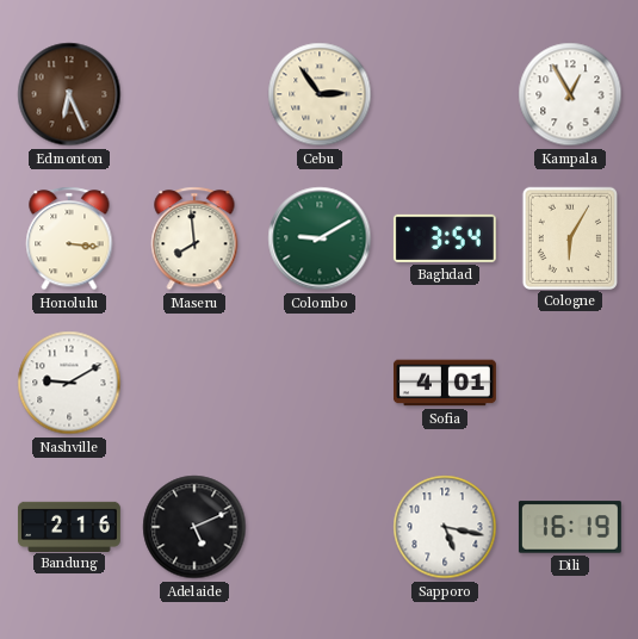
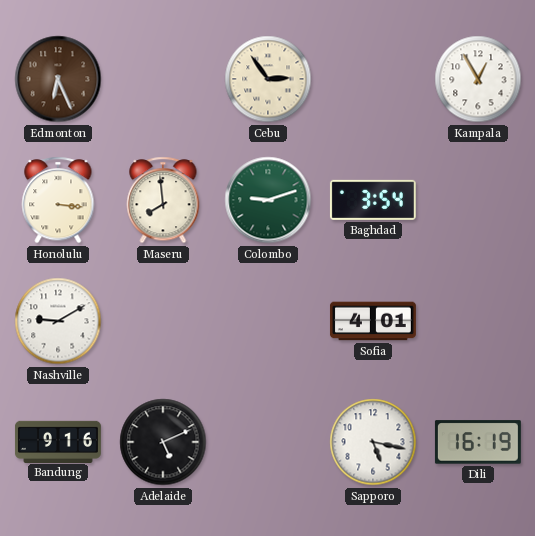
Colombo: 9:10 -> 9:12
Cologne: 6:05 -> none
Bandung: 2:16 -> 9:16
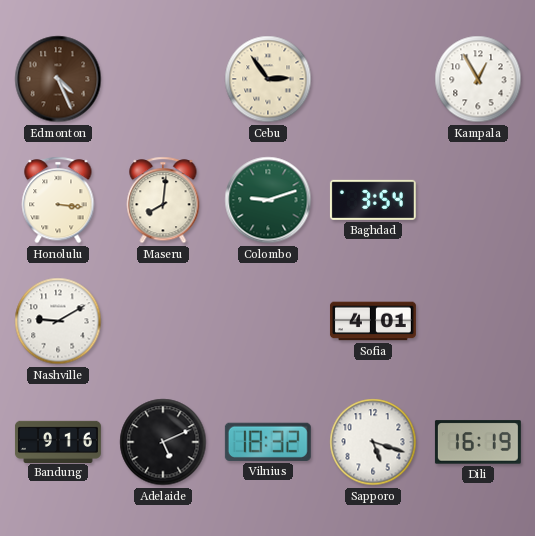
Edmonton: 6:26 -> 4:26
Maseru: 7:59 -> 8:01
Vilnius: none -> 18:32
Sapporo: 5:17 -> 5:18
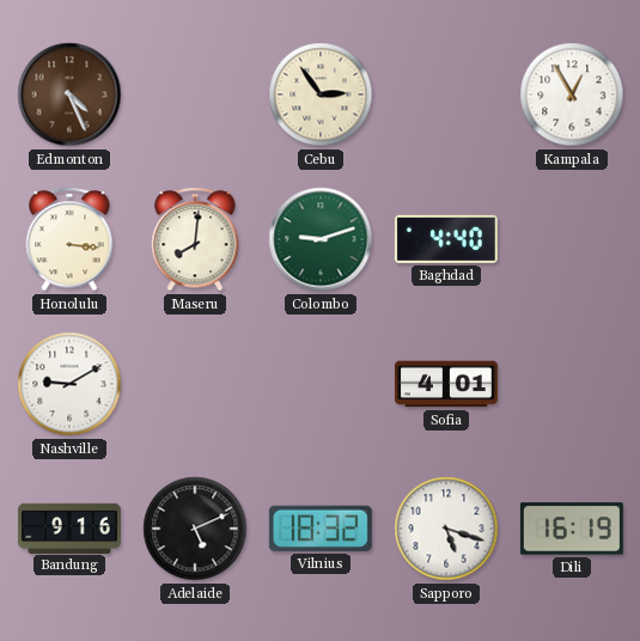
Baghdad: 3:54 -> 4:40
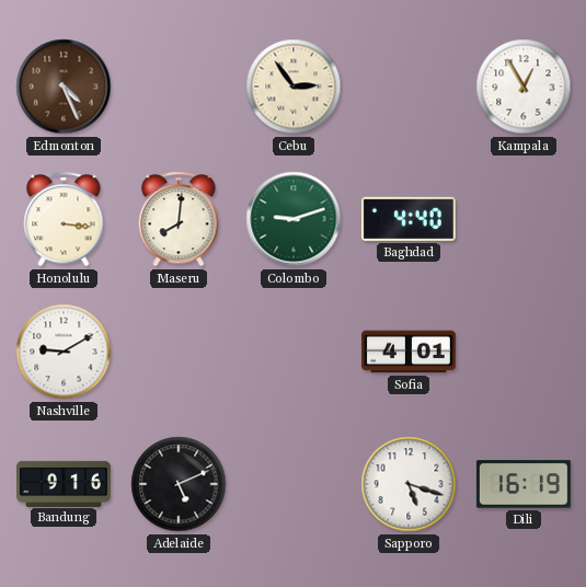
Vilnius: 18:32 -> none
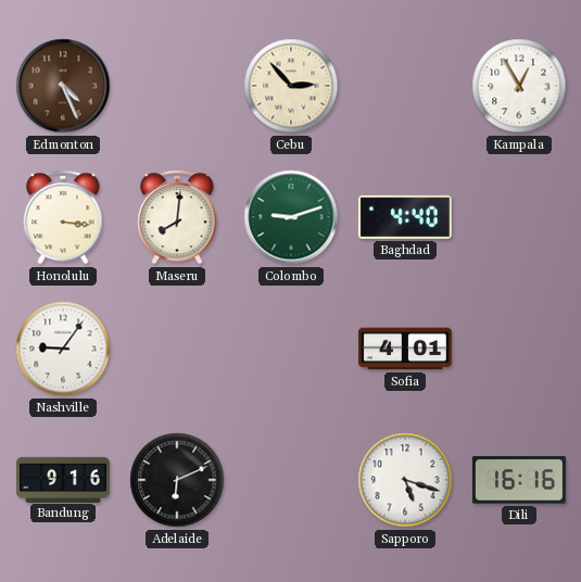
Cebu: 2:54 -> 2:53
Nashville: 9:10 -> 9:06
Adelaide: 5:11 -> 6:11
Dili: 16:19 -> 16:16
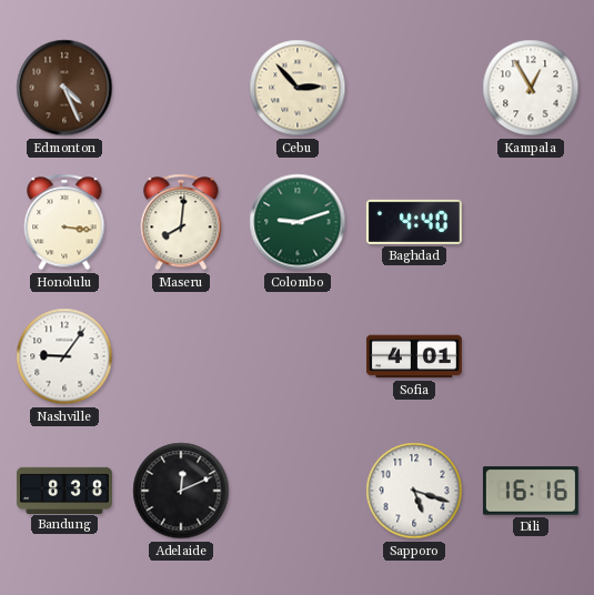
Bandung: 9:16 -> 8:38
Adelaide: 6:11 -> 12:11
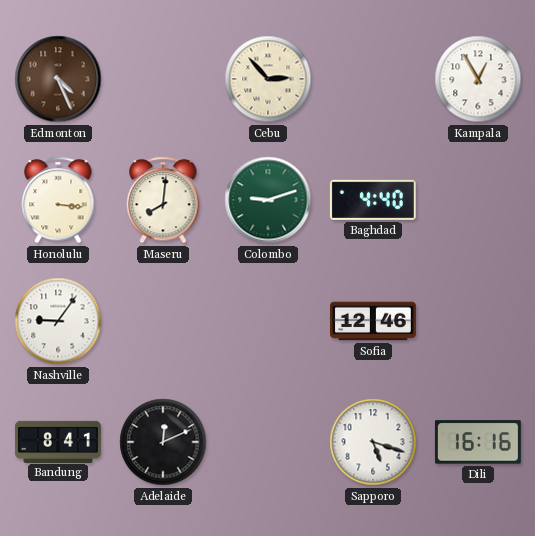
Sofia: 4:01 -> 12:46
Bandung: 8:38 -> 8:41
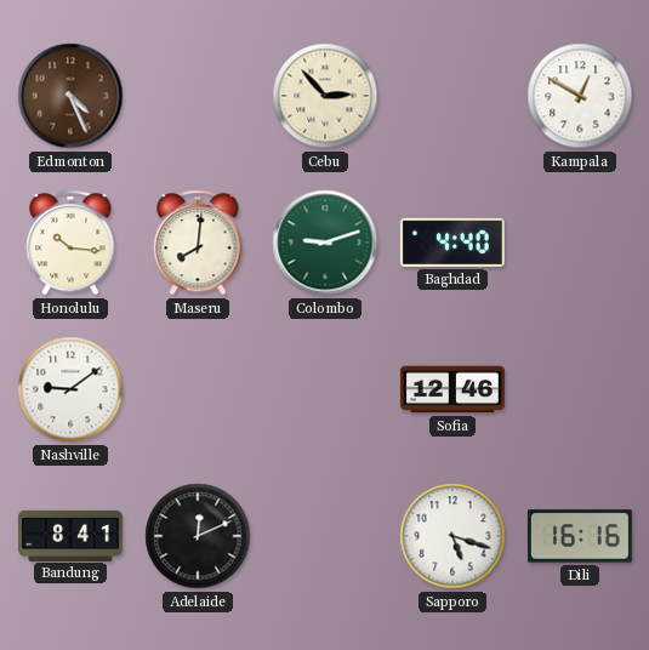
Kampala: 12:55 -> 12:50
Honolulu: 3:16 -> 10:16
Nashville: 9:06 -> 9:09
